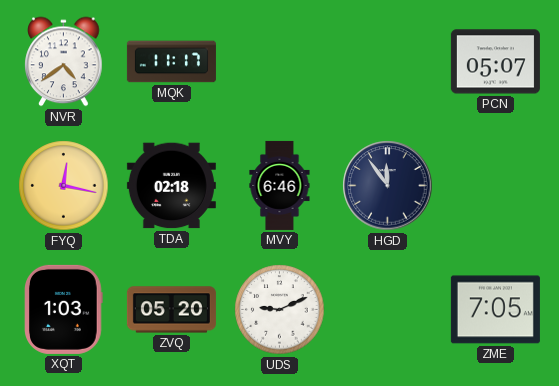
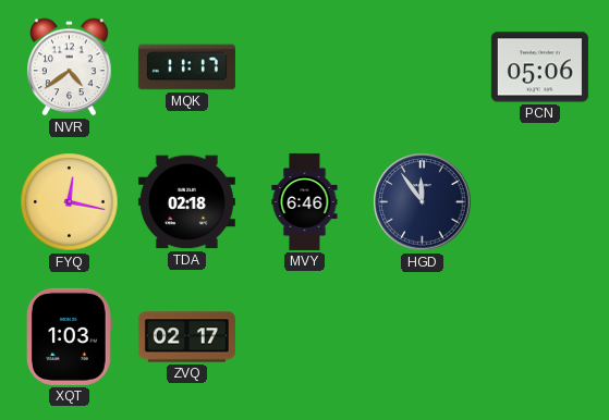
PCN: 05:07 -> 05:06
ZVQ: 05:20 -> 02:17
UDS: 9:11 -> none
ZME: 7:05 -> none
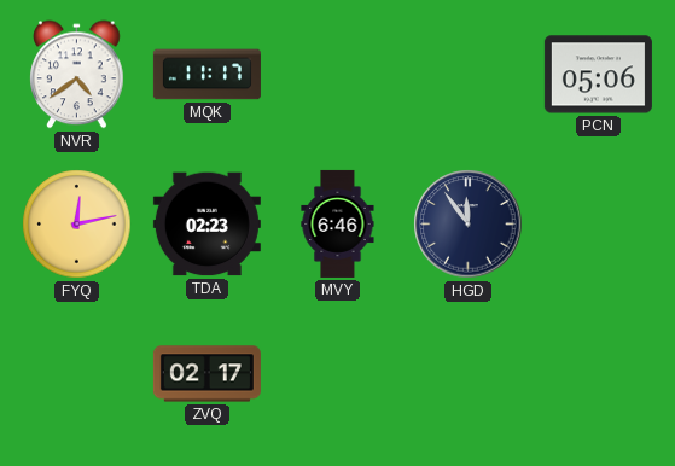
FYQ: 12:17 -> 12:13
TDA: 02:18 -> 02:23
XQT: 1:03 -> none
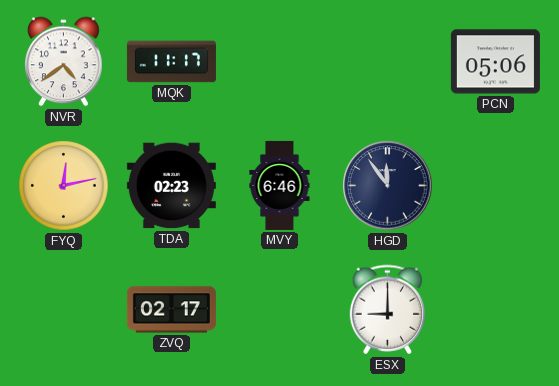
ESX: none -> 9:00
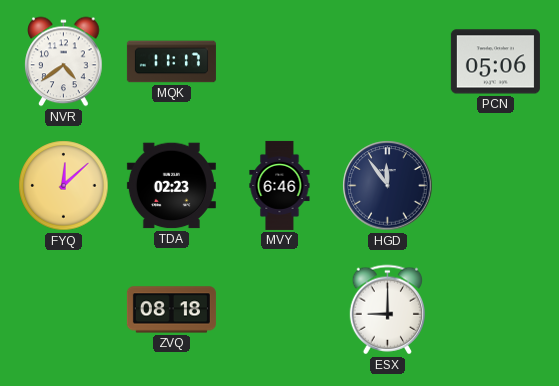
FYQ: 12:13 -> 12:08
ZVQ: 02:17 -> 08:18
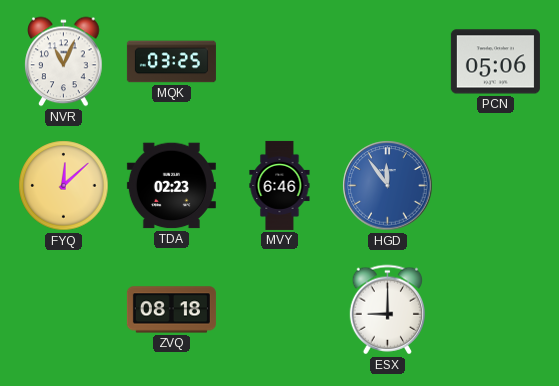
NVR: 4:39 -> 11:04
MQK: 11:17 -> 03:25
HGD dial: navy -> blue
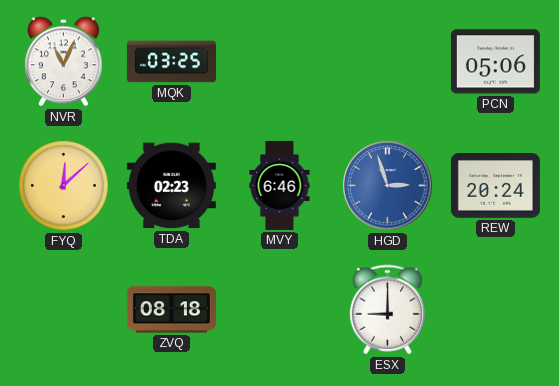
HGD: 11:54 -> 2:57
REW: none -> 20:24
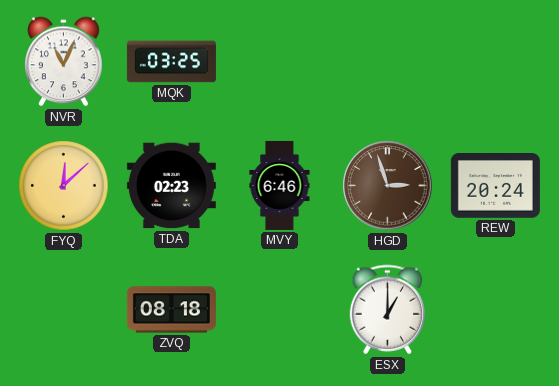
PCN: 05:06 -> none
HGD dial: blue -> brown
ESX: 9:00 -> 1:00
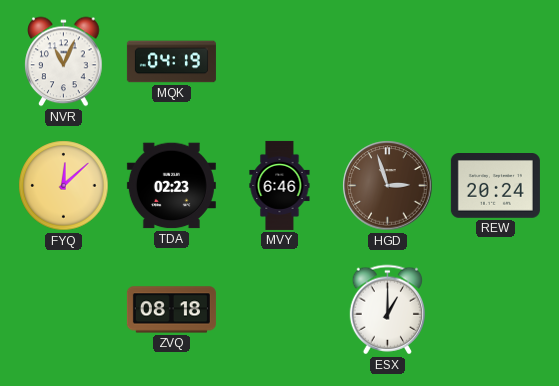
MQK: 03:25 -> 04:19
